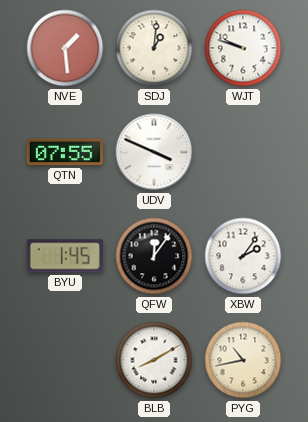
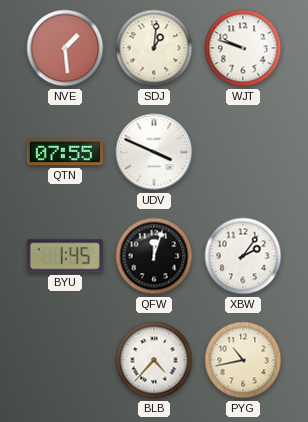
QFW: 12:06 -> 12:03
BLB: 8:10 -> 4:37
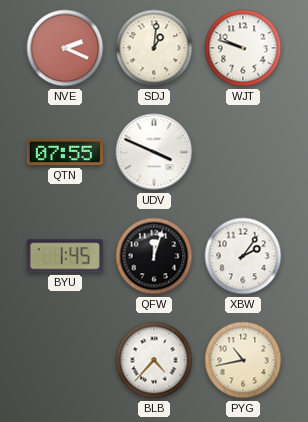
NVE: 1:29 -> 2:19
